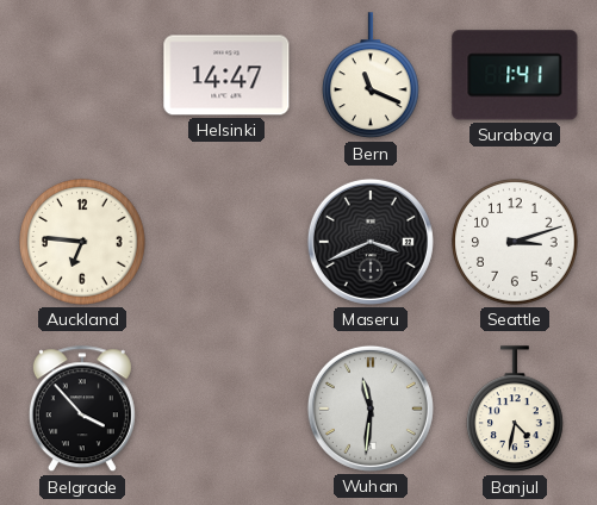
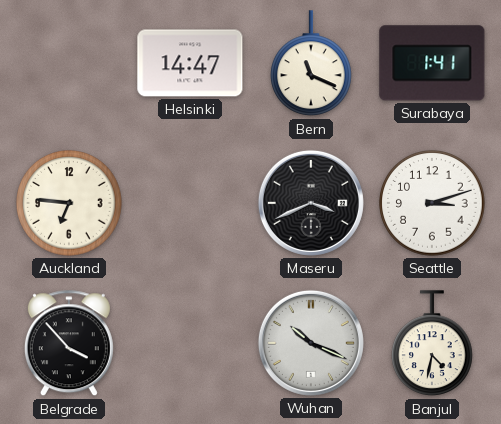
Wuhan: 11:31 -> 10:19
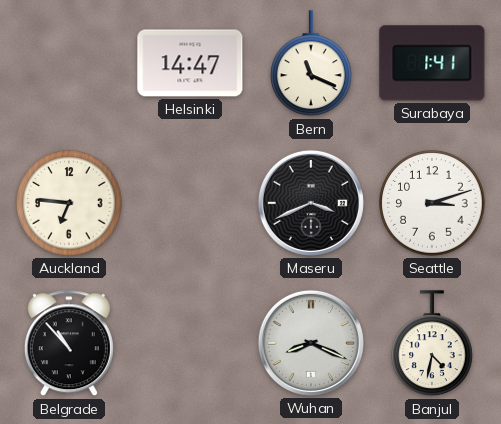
Belgrade: 3:53 -> 10:53
Wuhan: 10:19 -> 8:19
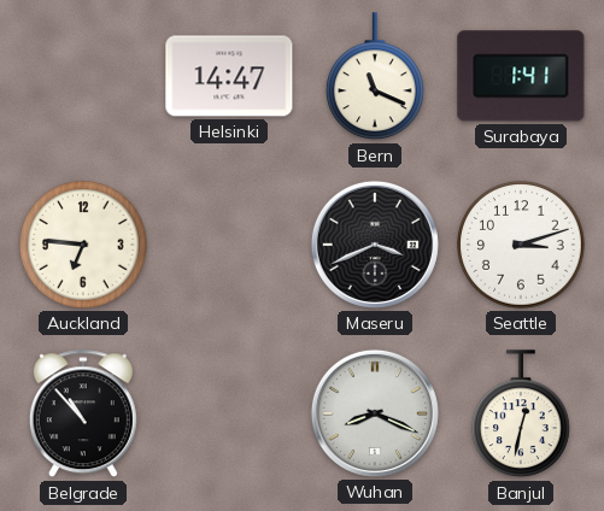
Banjul: 4:32 -> 12:32
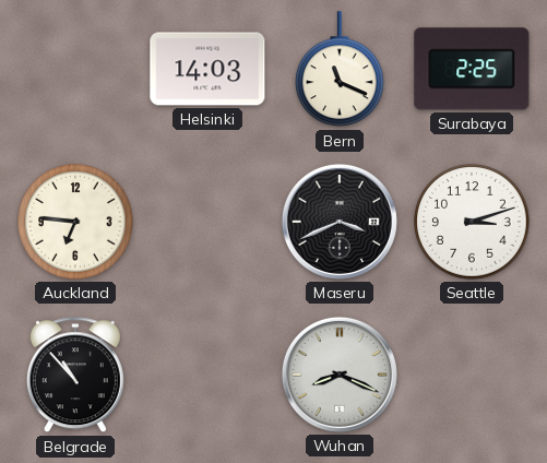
Helsinki: 14:47 -> 14:03
Surabaya: 1:41 -> 2:25
Banjul: 12:32 -> none
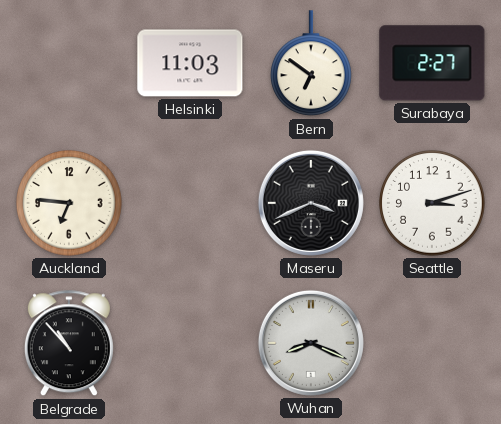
Helsinki: 14:03 -> 11:03
Bern: 11:19 -> 6:51
Surabaya: 2:25 -> 2:27
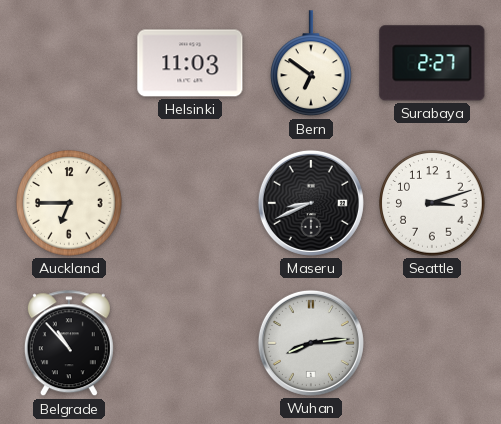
Auckland: 6:46 -> 6:45
Maseru: 3:41 -> 8:41
Wuhan: 8:19 -> 8:14
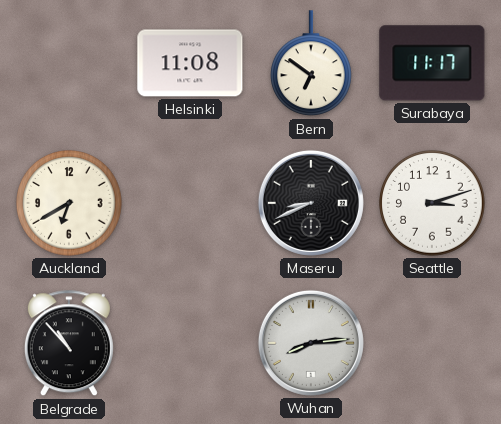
Helsinki: 11:03 -> 11:08
Surabaya: 2:27 -> 11:17
Auckland: 6:45 -> 6:40
